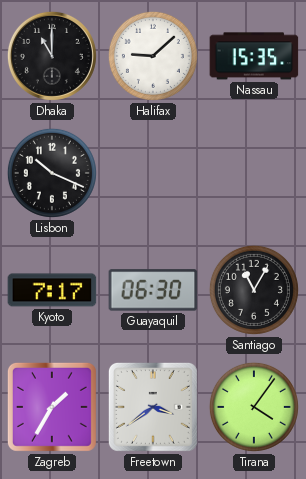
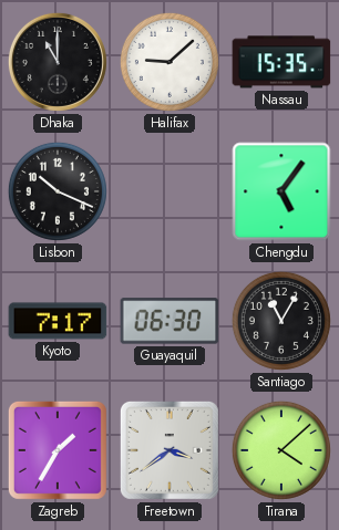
Chengdu: none -> 5:06
Tirana: 4:06 -> 4:08
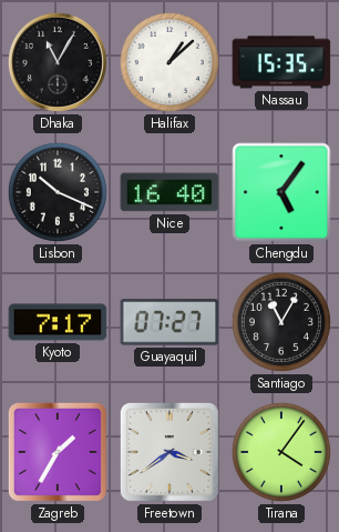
Dhaka: 11:00 -> 11:05
Halifax: 9:08 -> 1:08
Nice: none -> 16:40
Guayaquil: 06:30 -> 07:27
Tirana: 4:08 -> 4:06
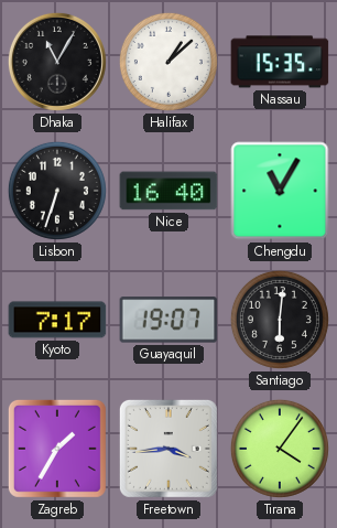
Lisbon: 10:19 -> 6:33
Chengdu: 5:06 -> 11:05
Guayaquil: 07:27 -> 19:07
Santiago: 11:05 -> 6:01
Freetown: 3:39 -> 3:44
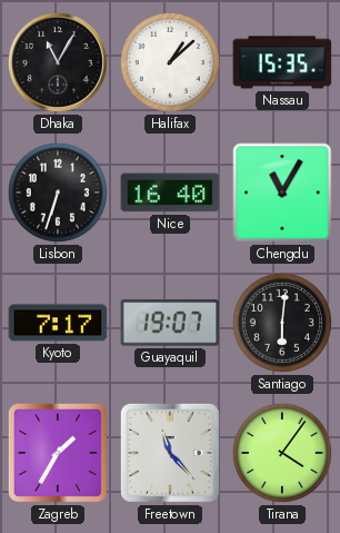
Freetown: 3:44 -> 11:23
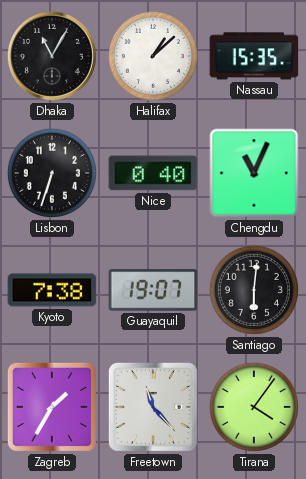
Nice: 16:40 -> 0:40
Chengdu: 11:05 -> 11:04
Kyoto: 7:17 -> 7:38
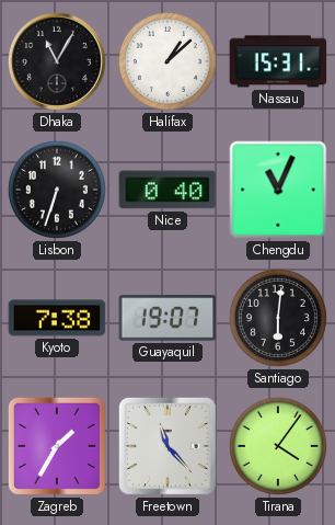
Nassau: 15:35 -> 15:31
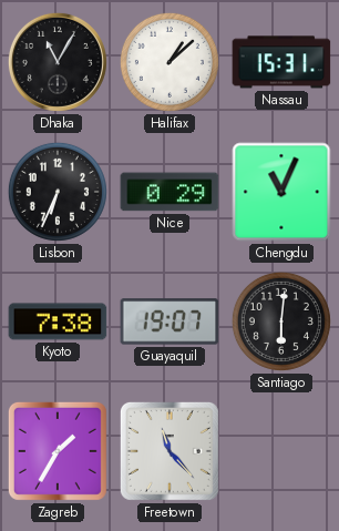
Lisbon: 6:33 -> 6:34
Nice: 0:40 -> 0:29
Tirana: 4:06 -> none
